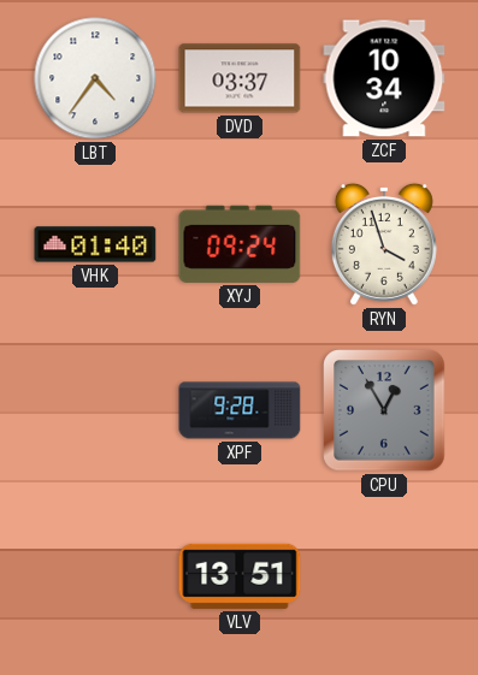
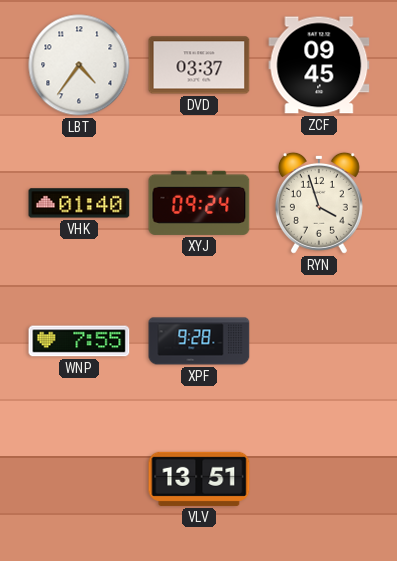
ZCF: 10:34 -> 09:45
WNP: none -> 7:55
CPU: 12:55 -> none
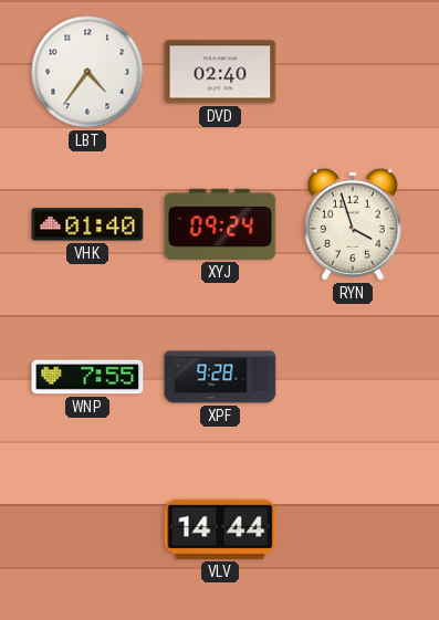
DVD: 03:37 -> 02:40
ZCF: 09:45 -> none
VLV: 13:51 -> 14:44
